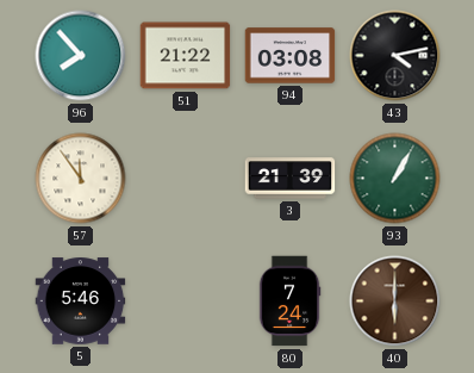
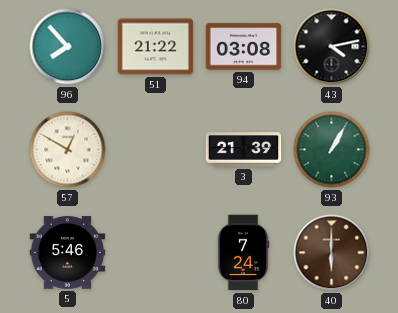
57: 11:54 -> 12:50
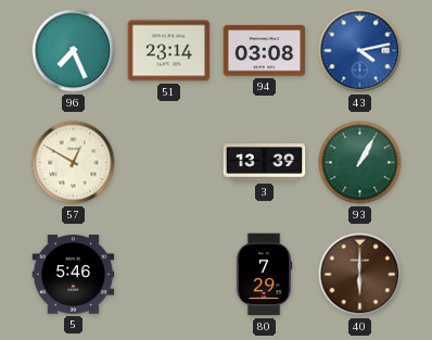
96: 7:53 -> 7:26
51: 21:22 -> 23:14
43 dial: black -> blue
3: 21:39 -> 13:39
80: 7:24 -> 7:29
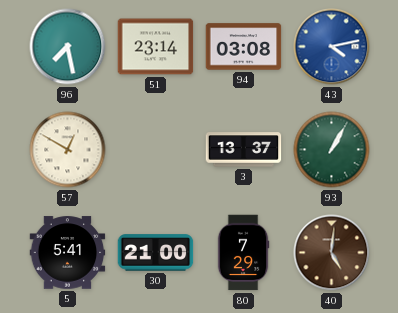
96: 7:26 -> 7:28
3: 13:39 -> 13:37
5: 5:46 -> 5:41
30: none -> 21:00
40: 6:00 -> 5:01
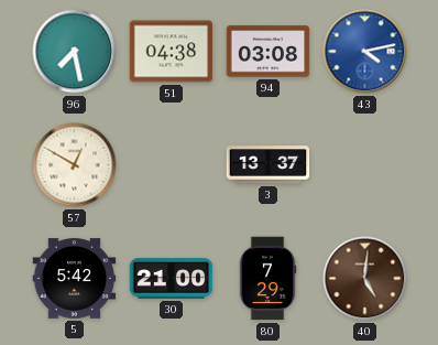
51: 23:14 -> 04:38
93: 1:05 -> none
5: 5:41 -> 5:42
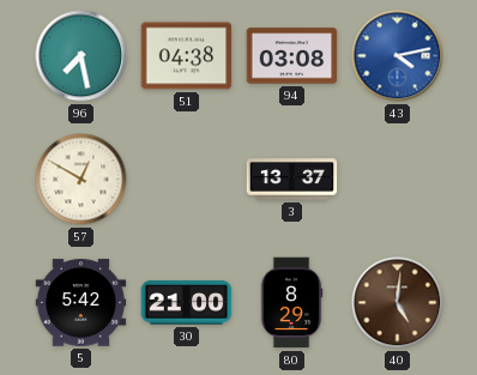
80: 7:29 -> 8:29
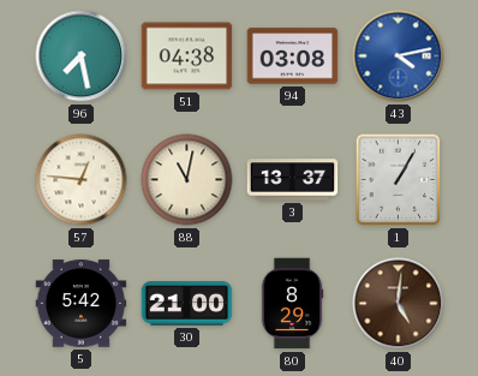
57: 12:50 -> 12:46
88: none -> 11:02
1: none -> 1:05
